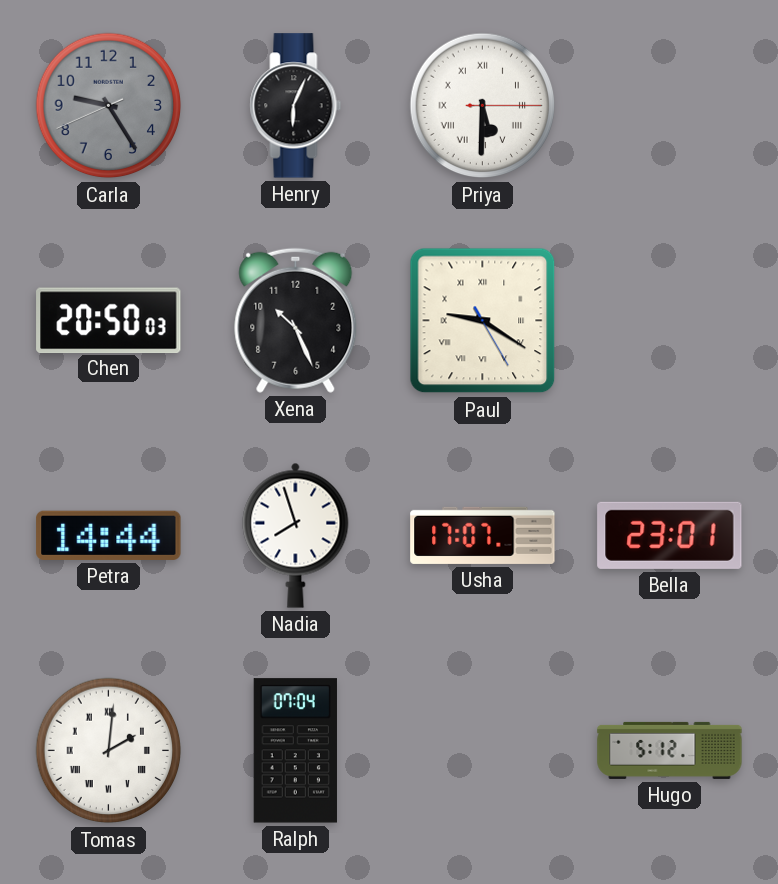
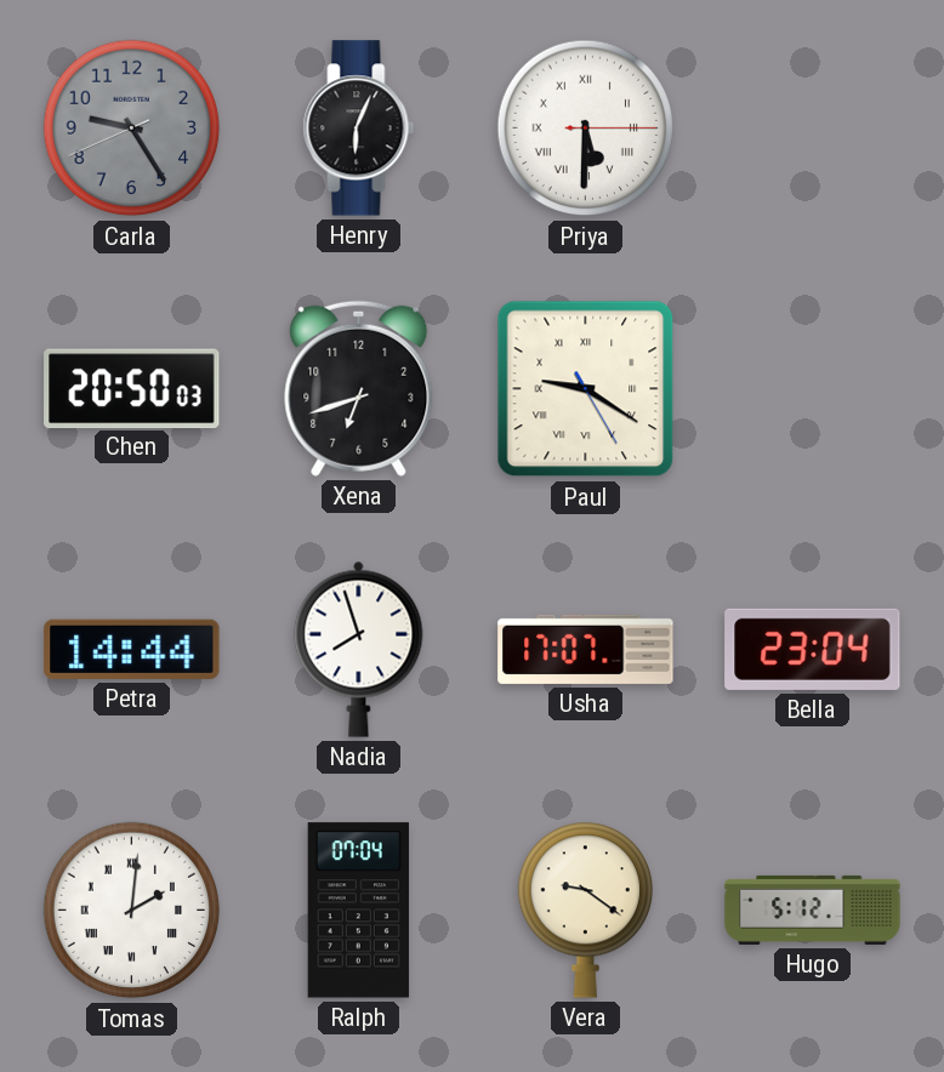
Xena: 10:26 -> 6:42
Bella: 23:01 -> 23:04
Vera: none -> 9:21
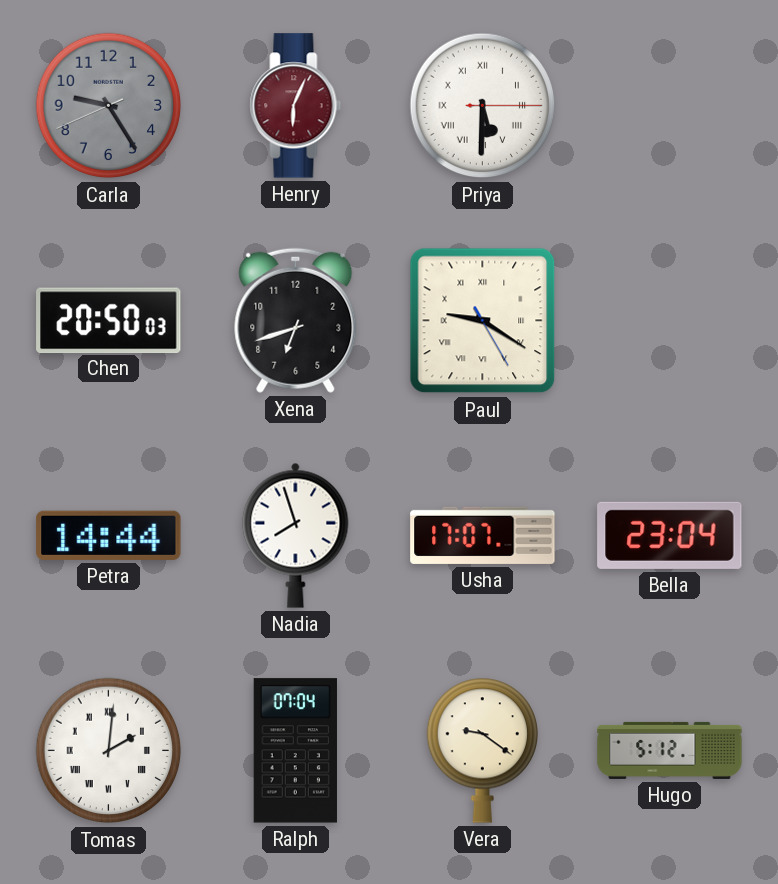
Henry dial: black -> burgundy
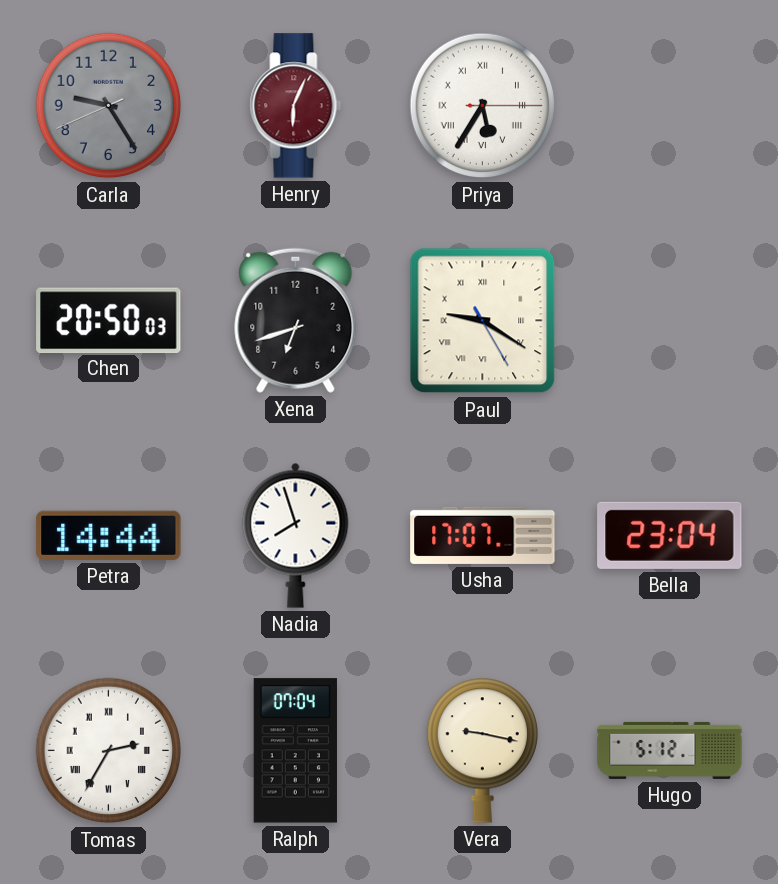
Priya: 5:30 -> 5:35
Tomas: 2:01 -> 2:35
Vera: 9:21 -> 9:17
